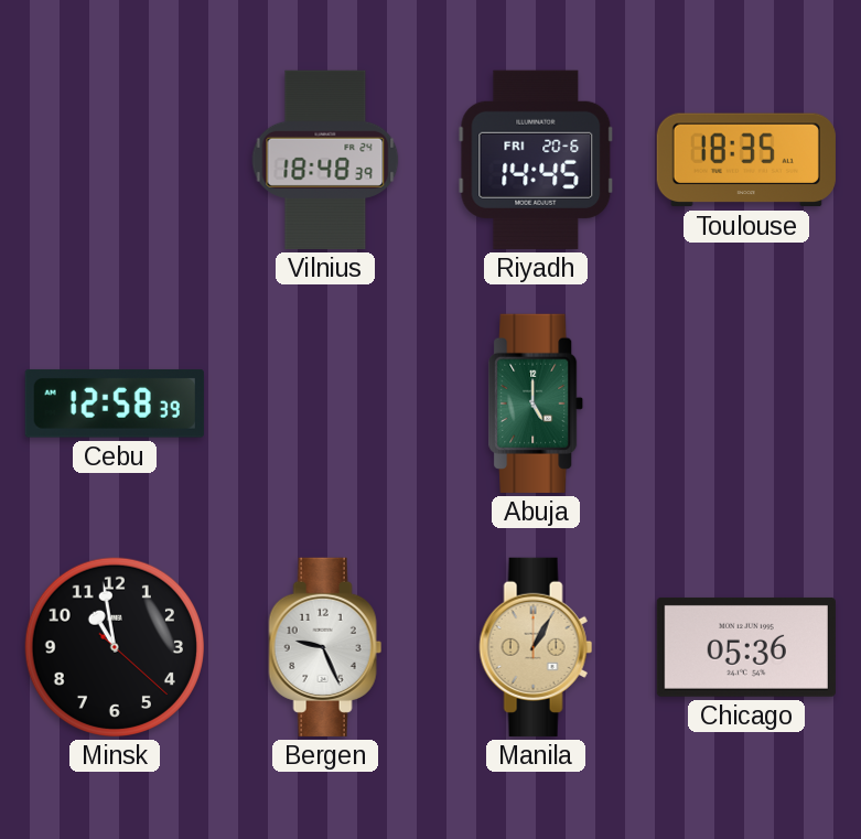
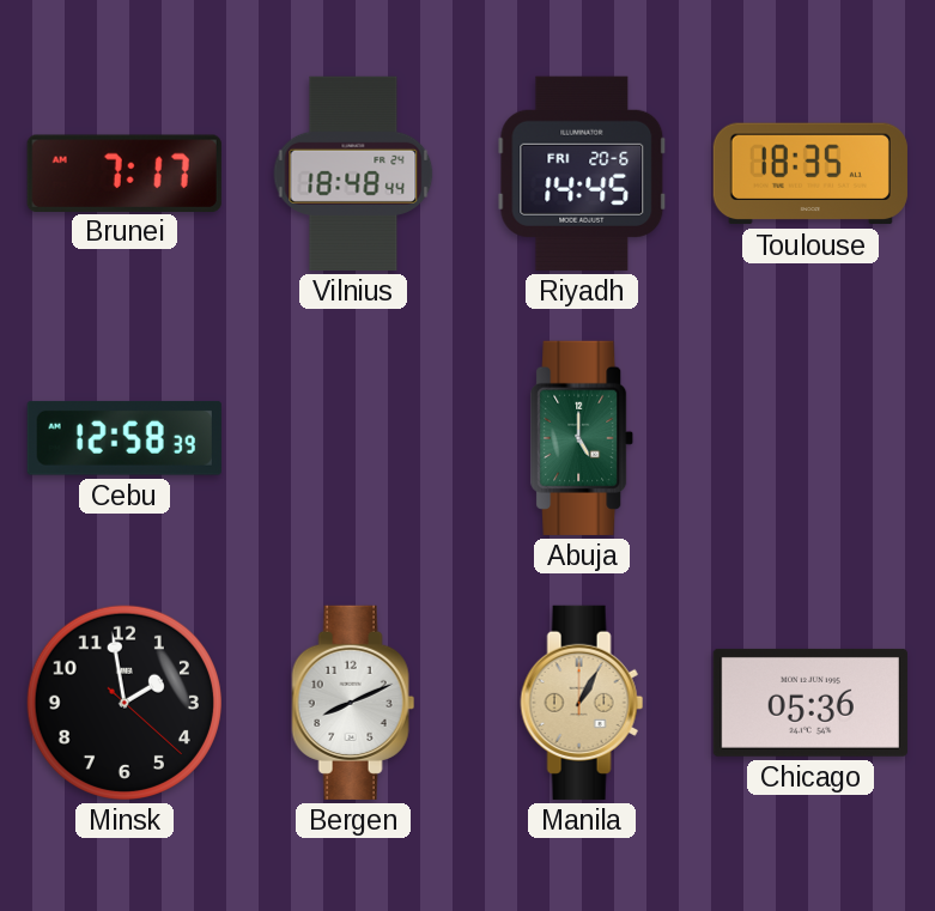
Brunei: none -> 7:17
Vilnius: 18:48:39 -> 18:48:44
Minsk: 10:58 -> 1:58
Bergen: 9:26 -> 8:11
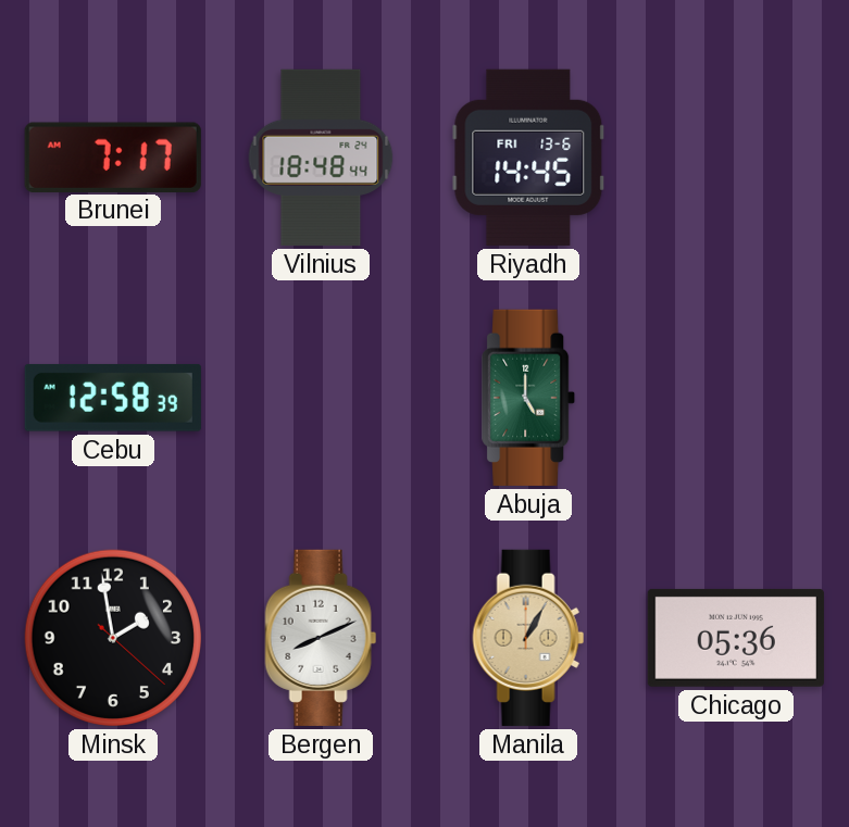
Riyadh date: FRI 20-6 -> FRI 13-6
Toulouse: 18:35 -> none
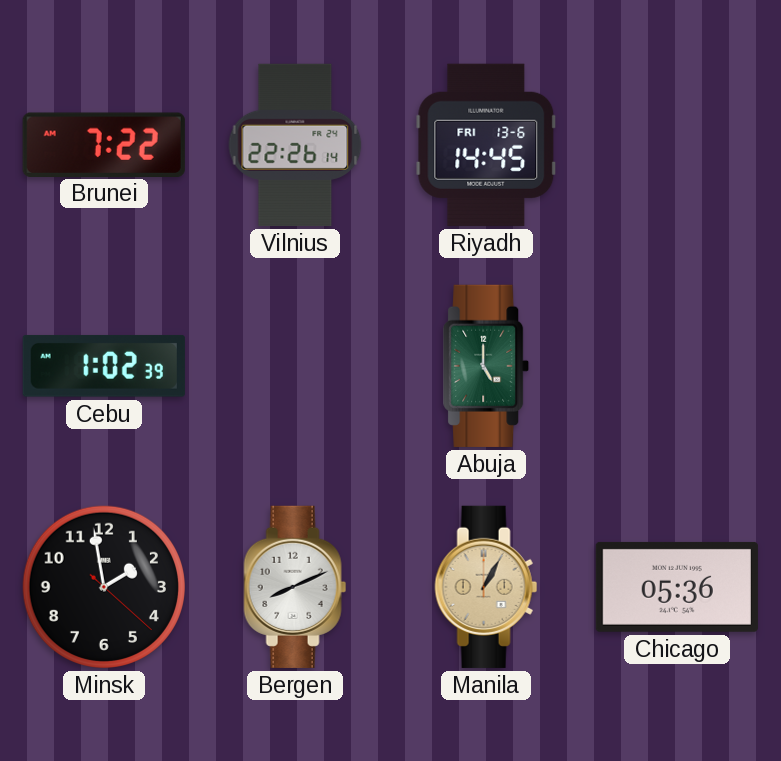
Brunei: 7:17 -> 7:22
Vilnius: 18:48 -> 22:26
Cebu: 12:58 -> 1:02
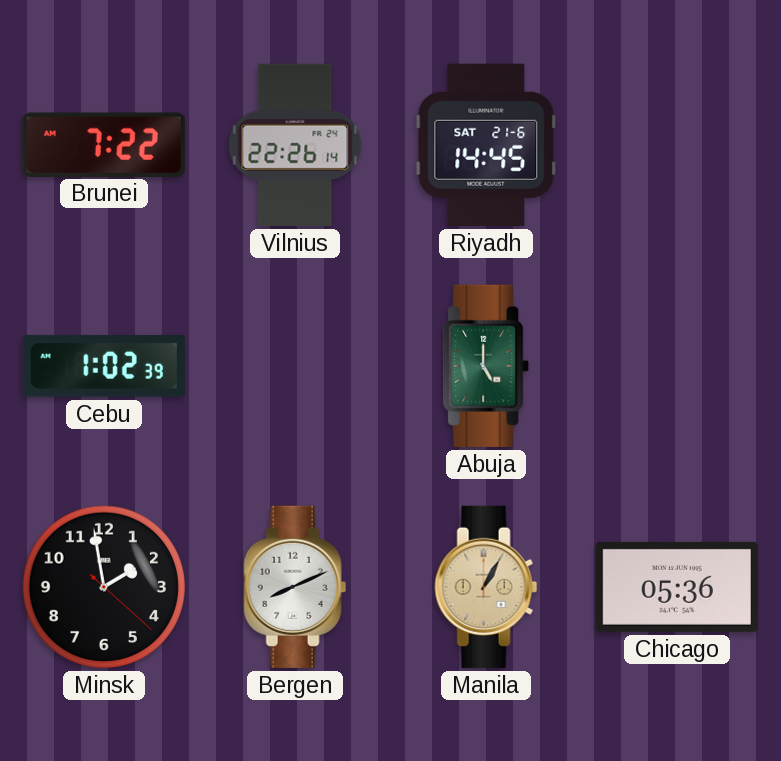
Riyadh date: FRI 13-6 -> SAT 21-6
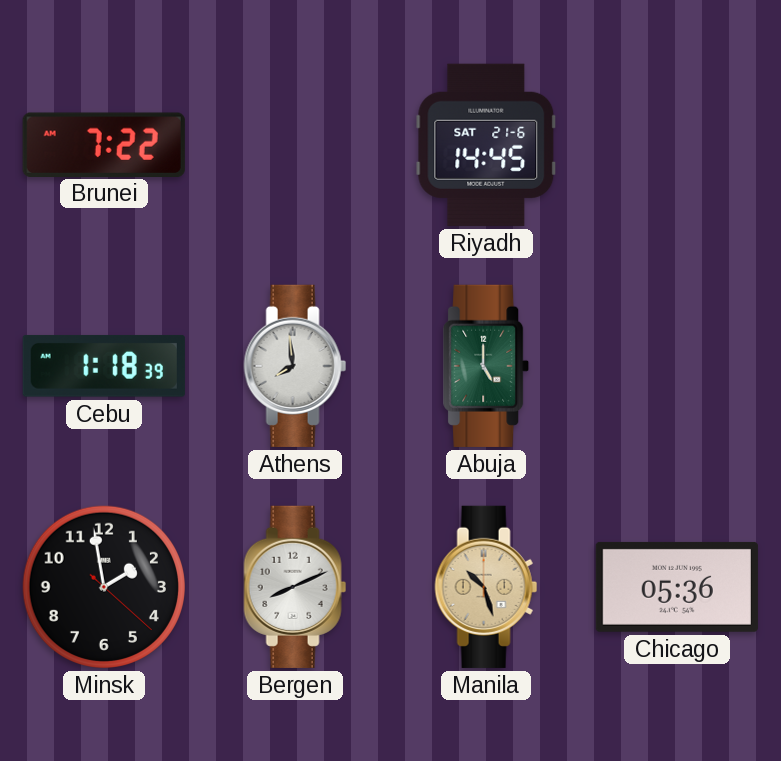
Vilnius: 22:26 -> none
Cebu: 1:02 -> 1:18
Athens: none -> 7:59
Manila: 1:05 -> 10:27
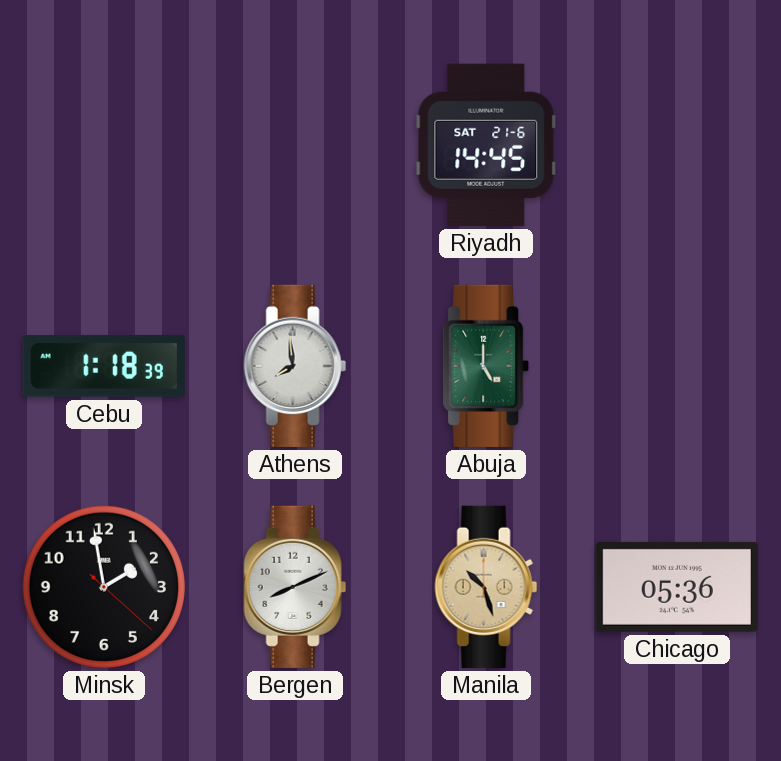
Brunei: 7:22 -> none
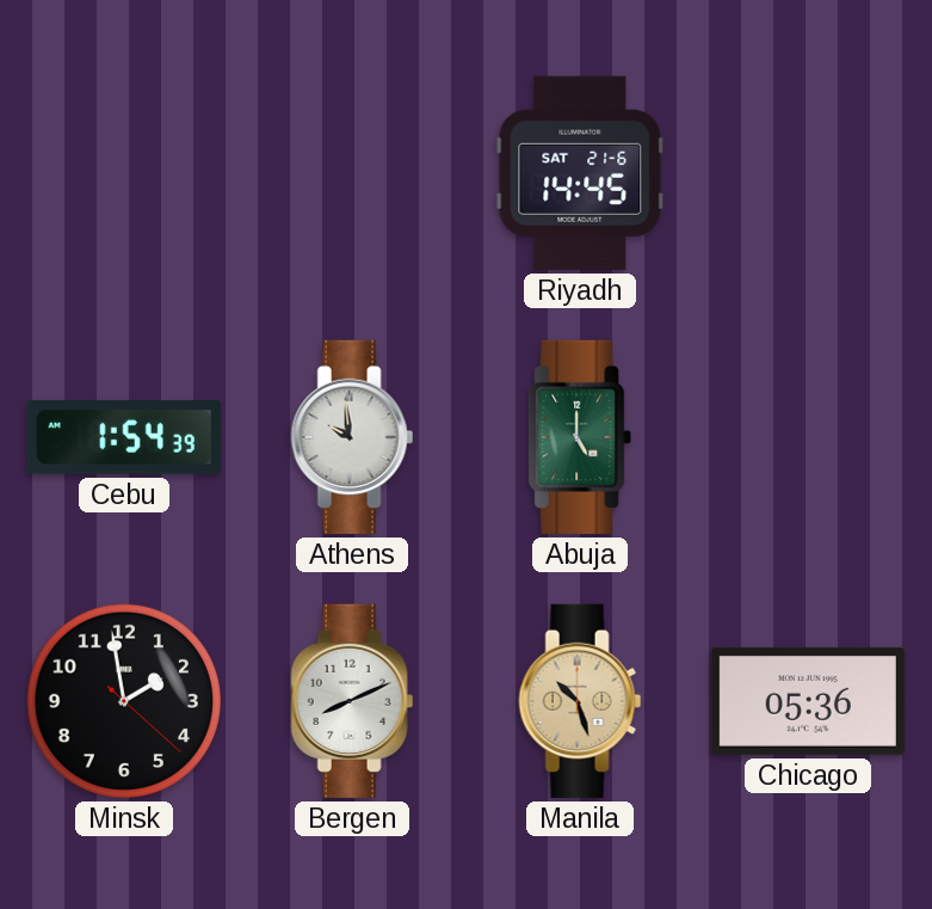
Cebu: 1:18 -> 1:54
Athens: 7:59 -> 9:59
